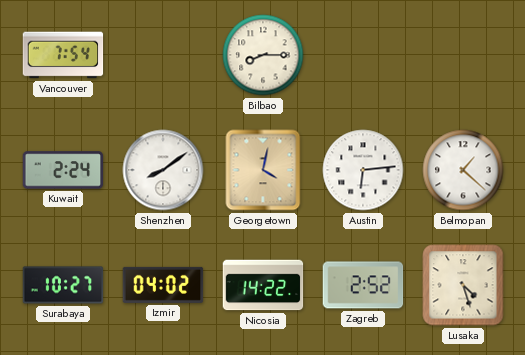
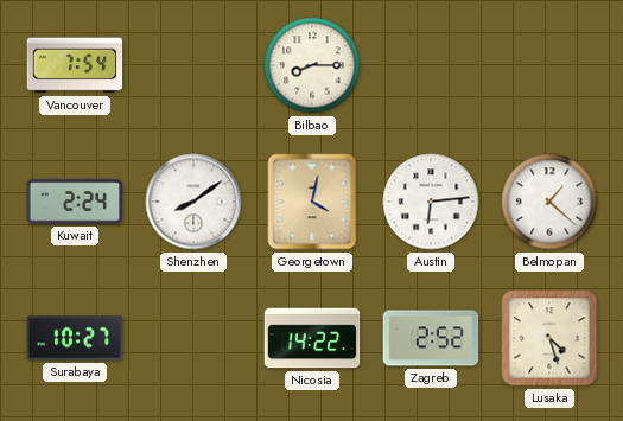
Izmir: 04:02 -> none
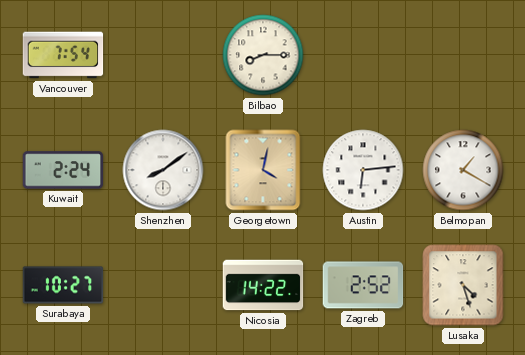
Belmopan: 1:22 -> 1:20
